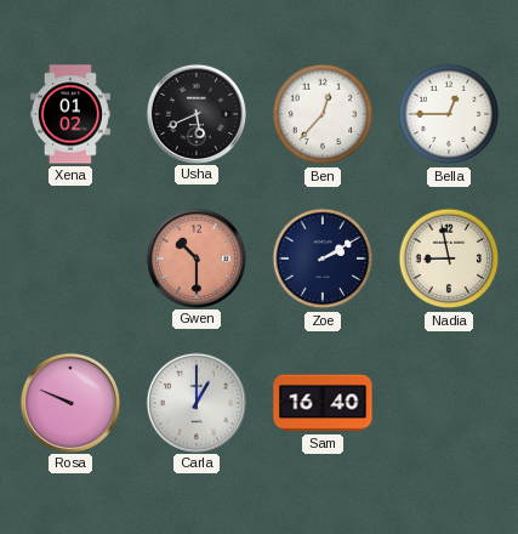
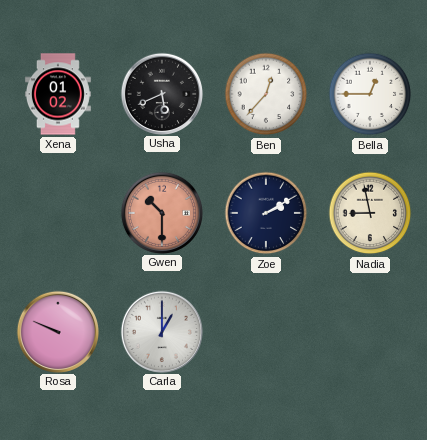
Sam: 16:40 -> none
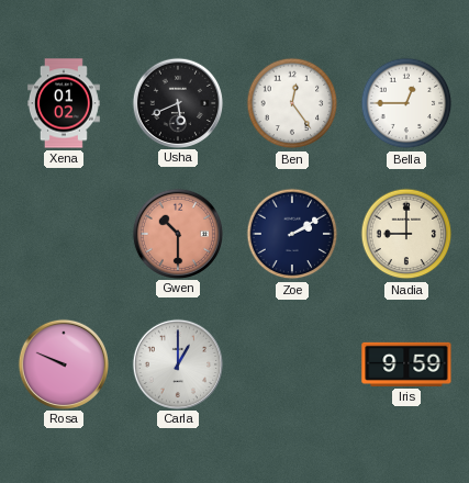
Ben: 12:37 -> 12:24
Nadia: 8:58 -> 9:00
Iris: none -> 9:59
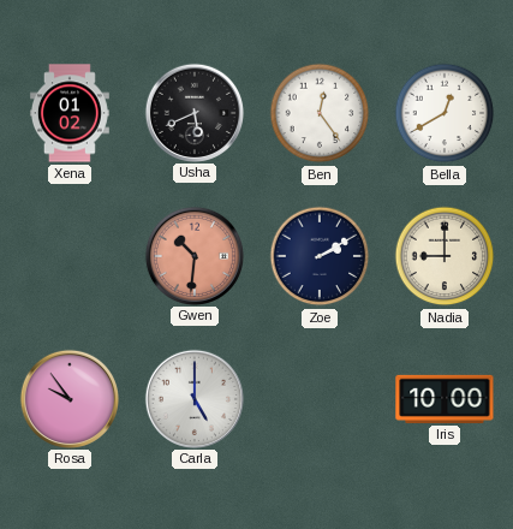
Bella: 12:45 -> 12:40
Gwen: 10:30 -> 10:31
Rosa: 9:49 -> 9:54
Carla: 1:00 -> 5:00
Iris: 9:59 -> 10:00
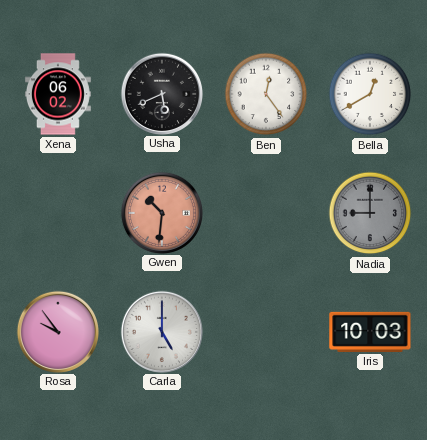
Xena: 01:02 -> 06:02
Zoe: 2:10 -> none
Nadia dial: cream -> grey
Iris: 10:00 -> 10:03
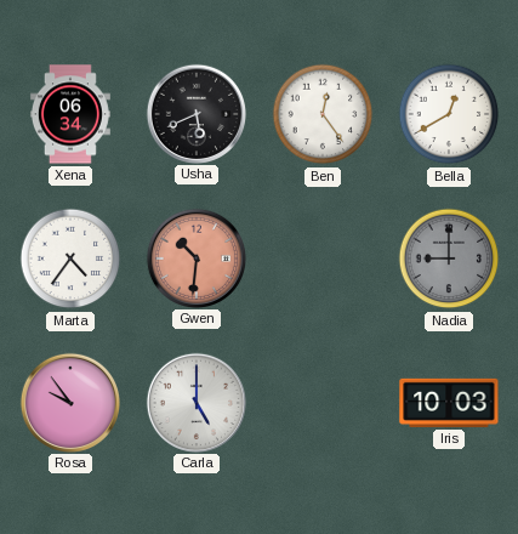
Xena: 06:02 -> 06:34
Marta: none -> 4:36
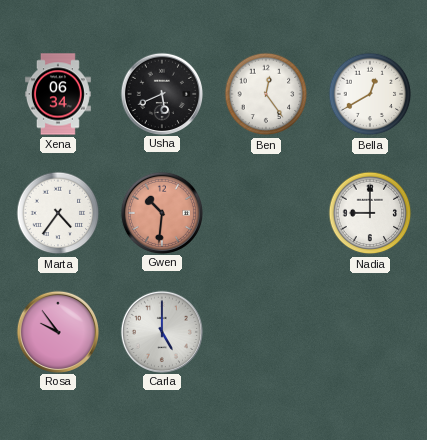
Nadia dial: grey -> white
Iris: 10:03 -> none
